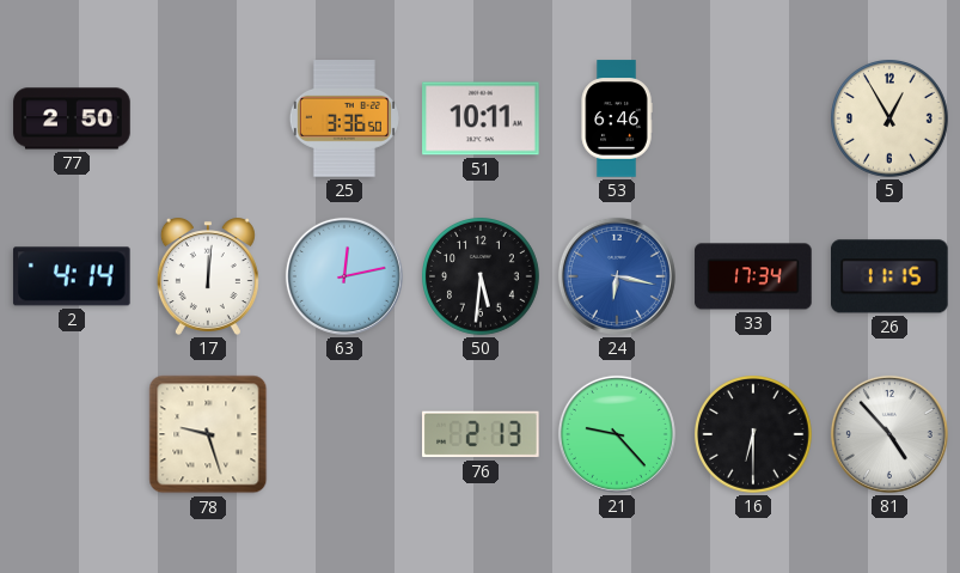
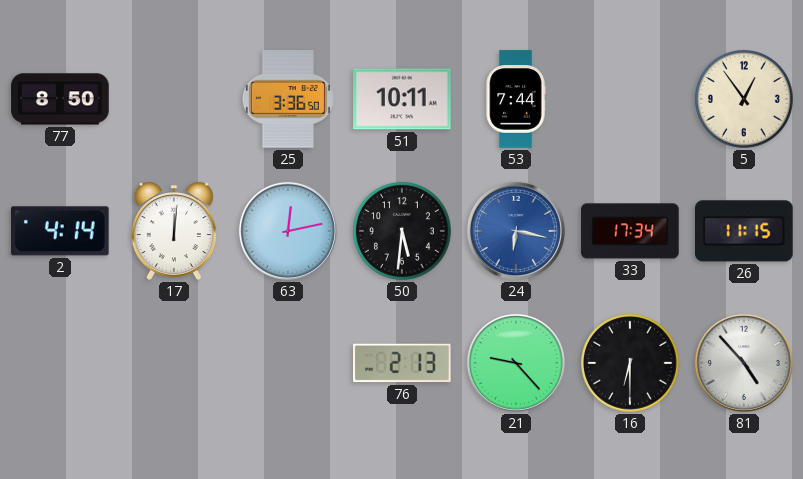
77: 2:50 -> 8:50
53: 6:46 -> 7:44
5: 12:55 -> 12:54
78: 9:27 -> none
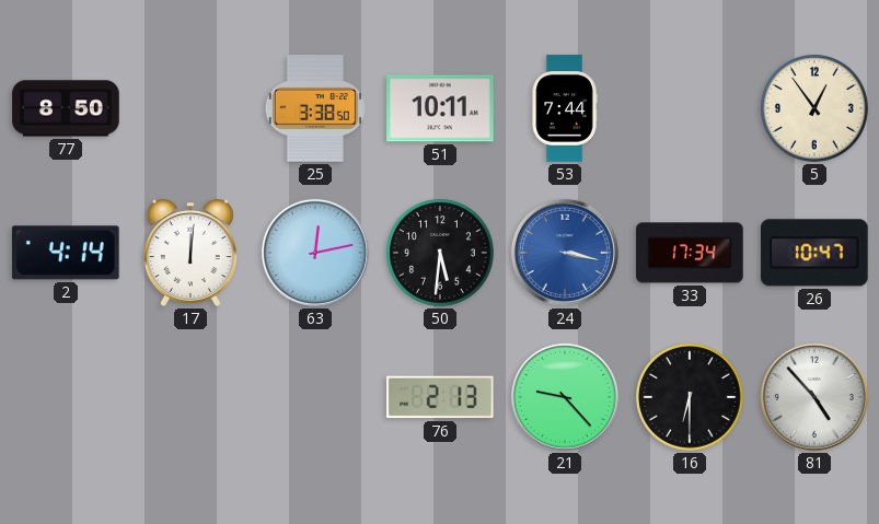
25: 3:36 -> 3:38
24: 6:17 -> 3:17
26: 11:15 -> 10:47
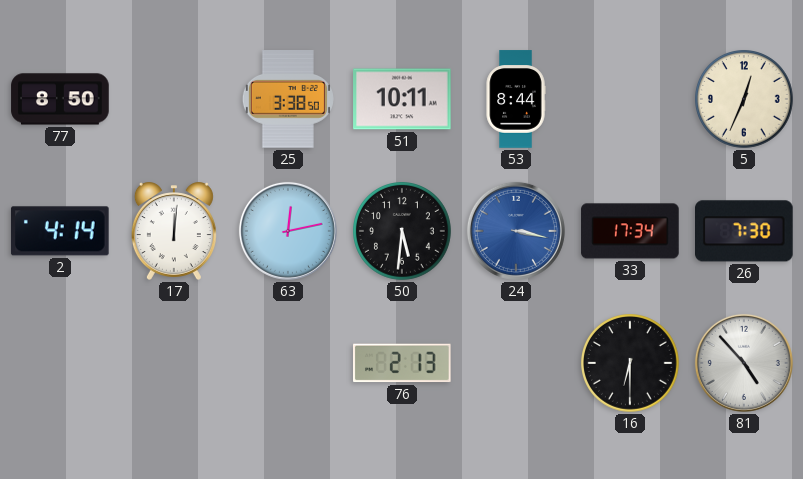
53: 7:44 -> 8:44
5: 12:54 -> 12:34
26: 10:47 -> 7:30
21: 9:23 -> none
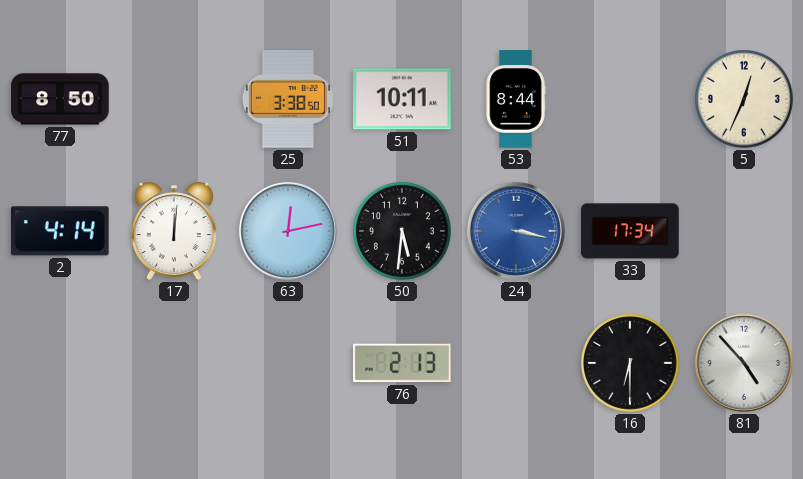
26: 7:30 -> none
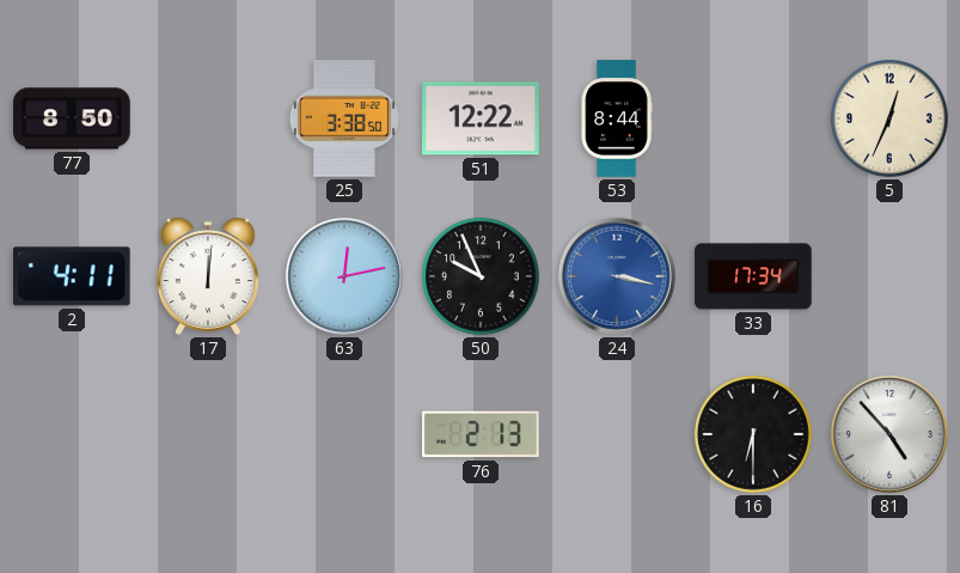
51: 10:11 -> 12:22
2: 4:14 -> 4:11
50: 5:31 -> 9:56
